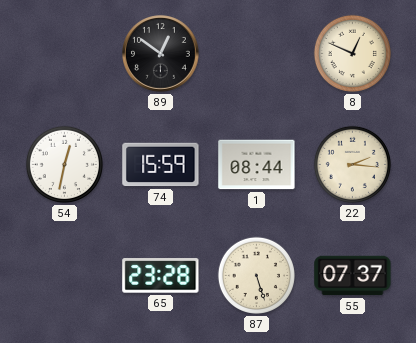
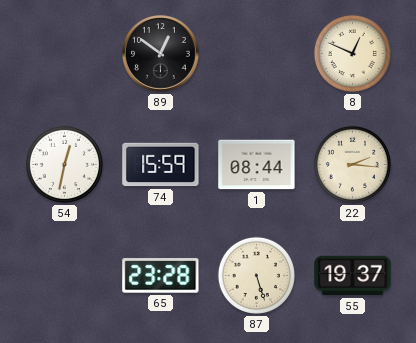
55: 07:37 -> 19:37
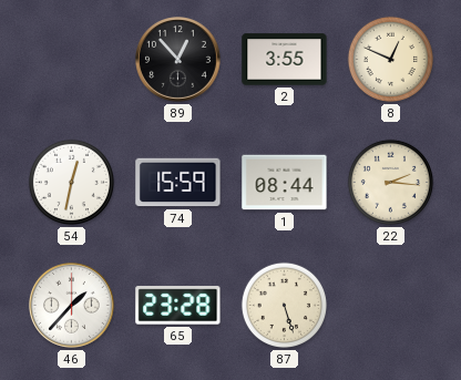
89: 12:51 -> 12:53
2: none -> 3:55
46: none -> 1:37
55: 19:37 -> none
